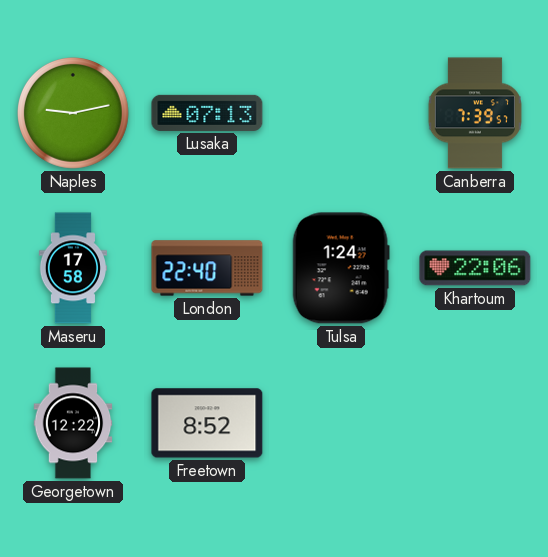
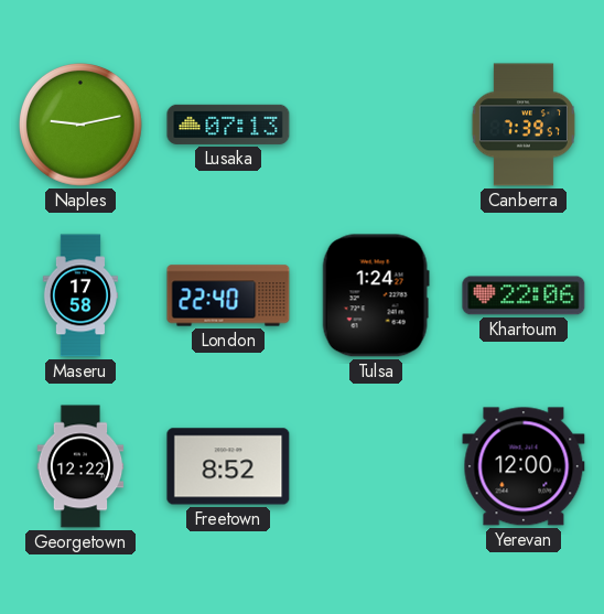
Yerevan: none -> 12:00
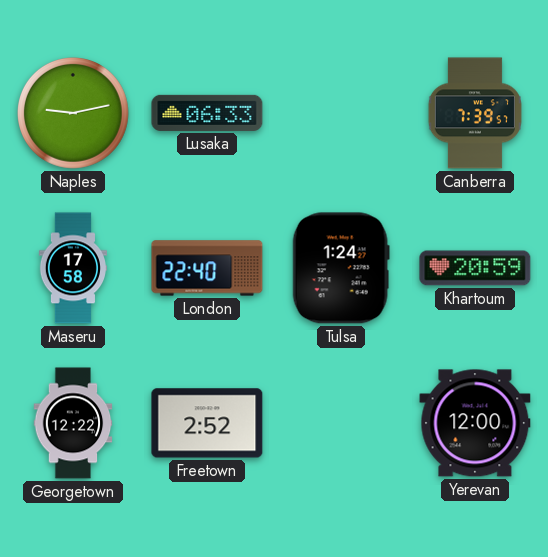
Lusaka: 07:13 -> 06:33
Khartoum: 22:06 -> 20:59
Freetown: 8:52 -> 2:52
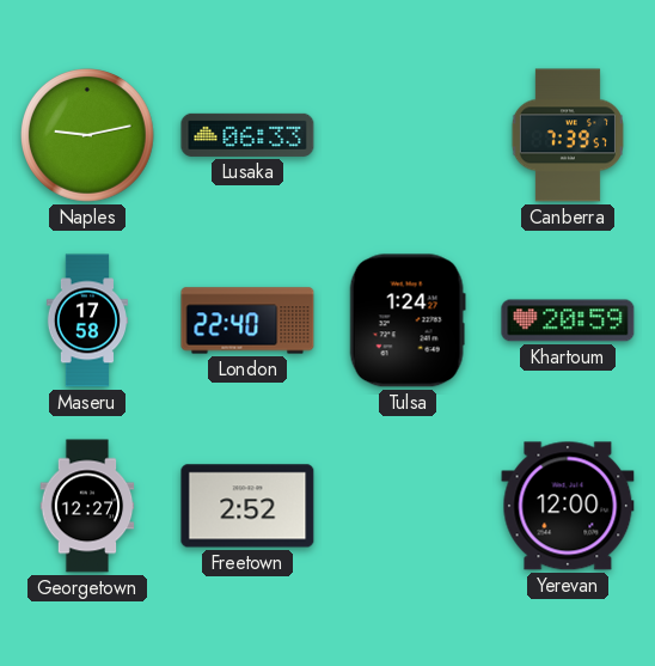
Georgetown: 12:22 -> 12:27
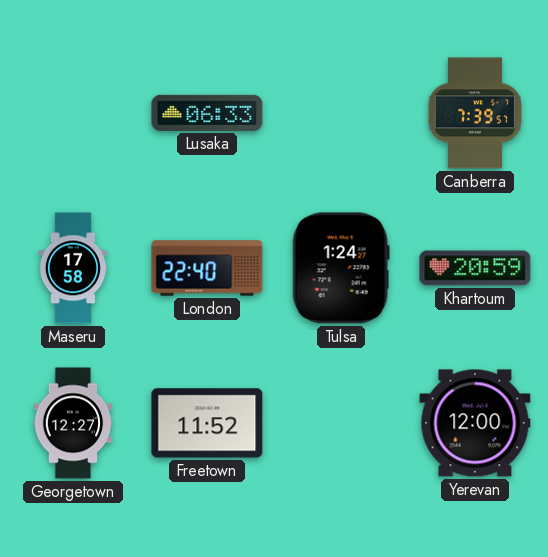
Naples: 9:13 -> none
Freetown: 2:52 -> 11:52
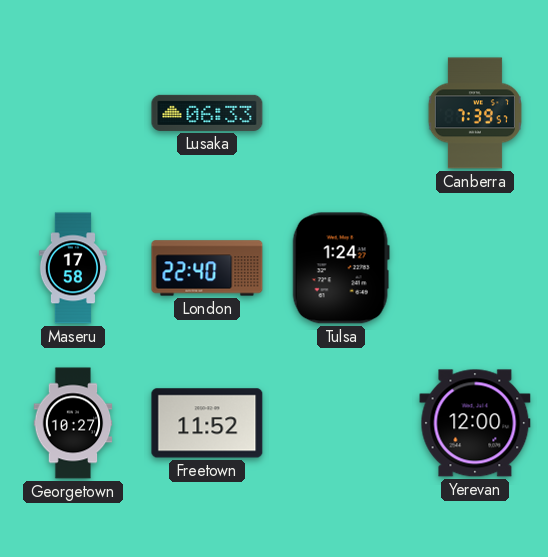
Khartoum: 20:59 -> none
Georgetown: 12:27 -> 10:27
